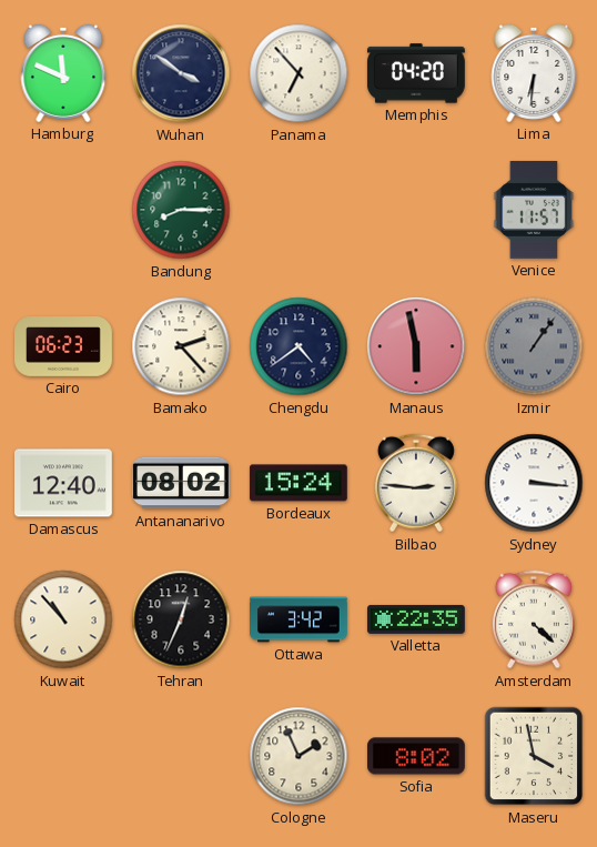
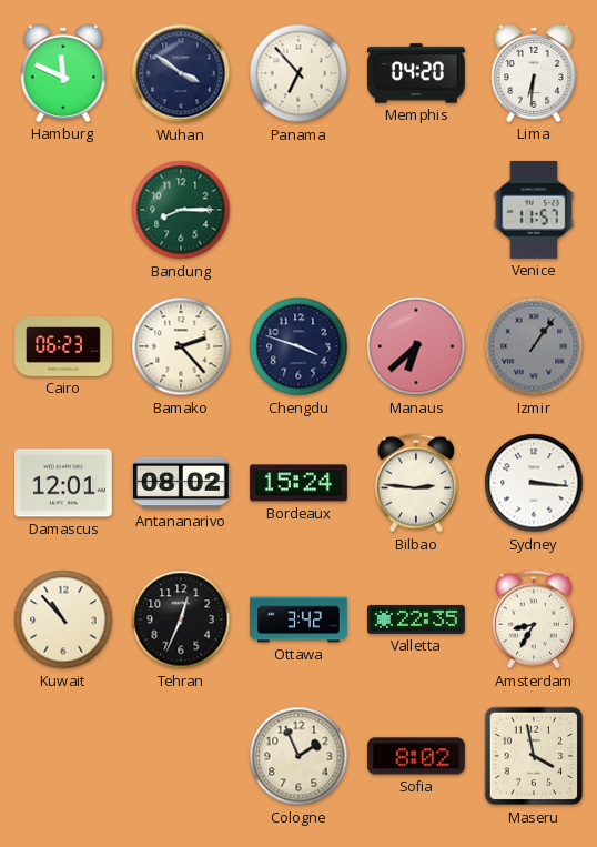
Chengdu: 4:39 -> 3:48
Manaus: 5:58 -> 6:38
Damascus: 12:40 -> 12:01
Amsterdam: 4:22 -> 8:35
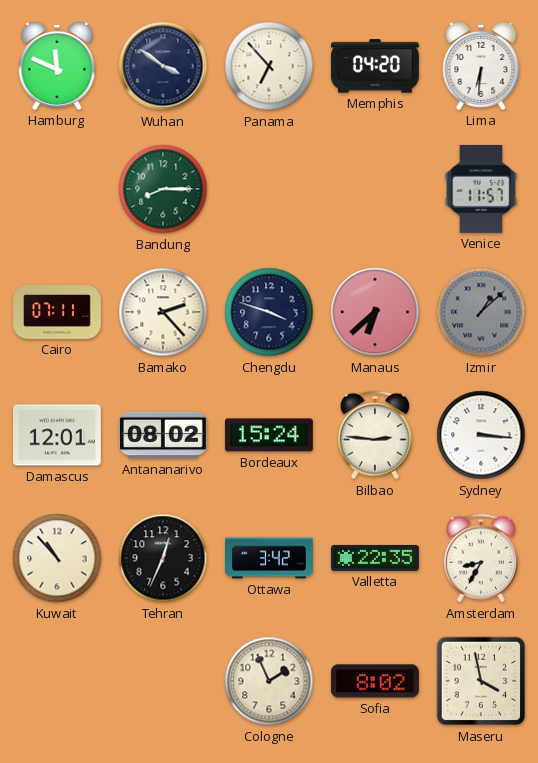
Cairo: 06:23 -> 07:11
Izmir: 1:06 -> 1:08
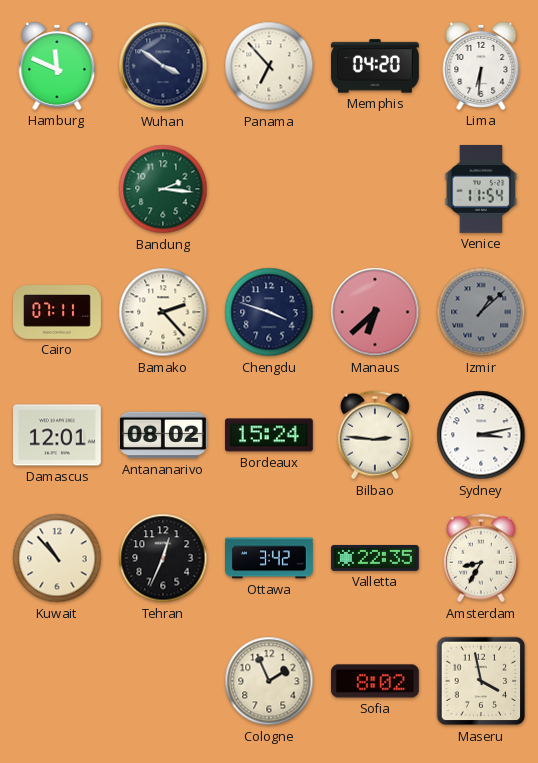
Bandung: 8:15 -> 2:16
Venice: 11:57 -> 11:54
Sydney: 3:16 -> 3:13
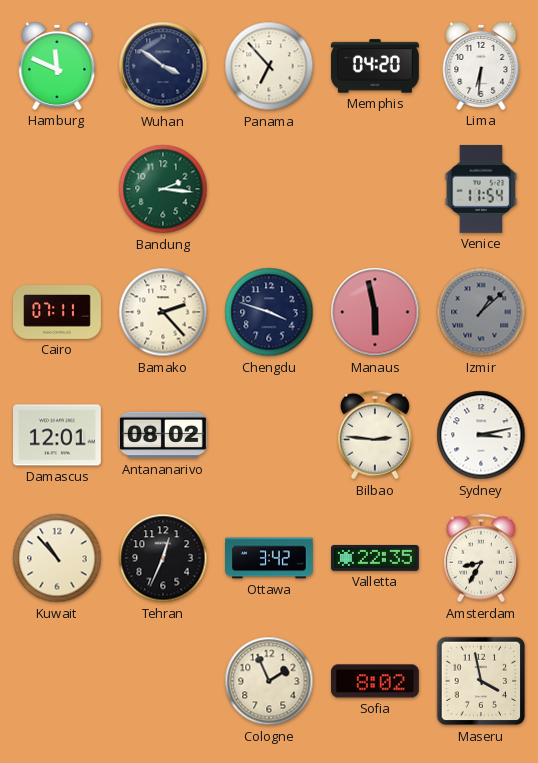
Manaus: 6:38 -> 5:58
Bordeaux: 15:24 -> none
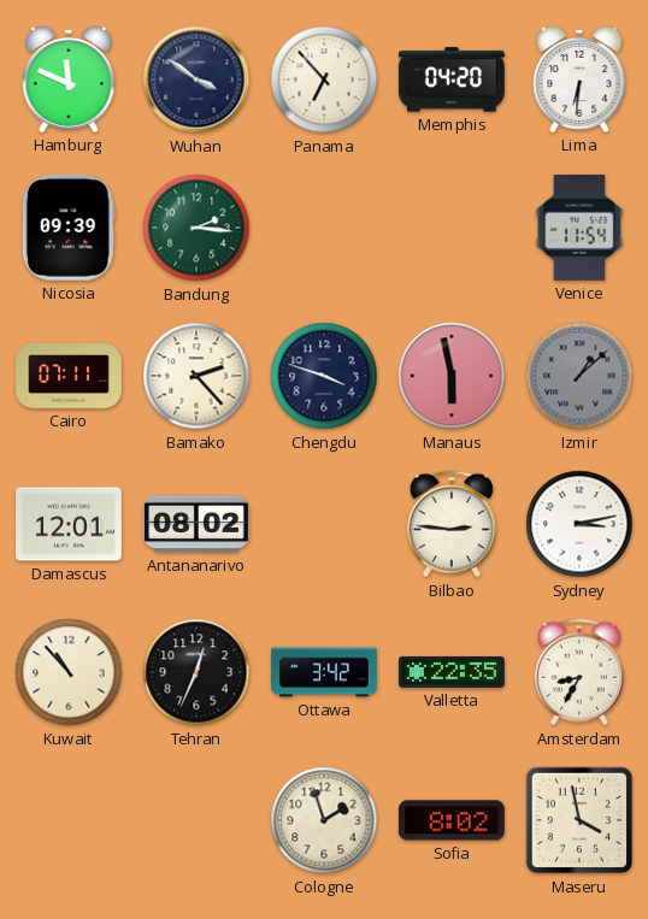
Nicosia: none -> 09:39
Cologne: 1:56 -> 1:57
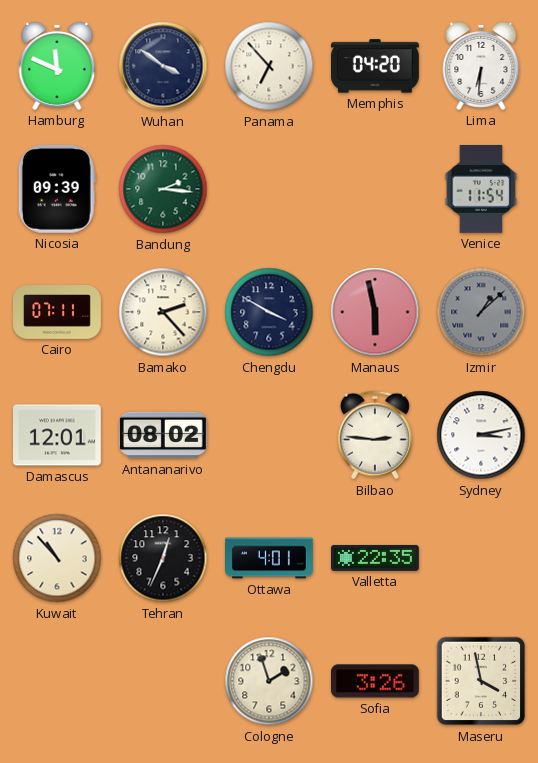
Chengdu: 3:48 -> 3:50
Ottawa: 3:42 -> 4:01
Amsterdam: 8:35 -> none
Sofia: 8:02 -> 3:26
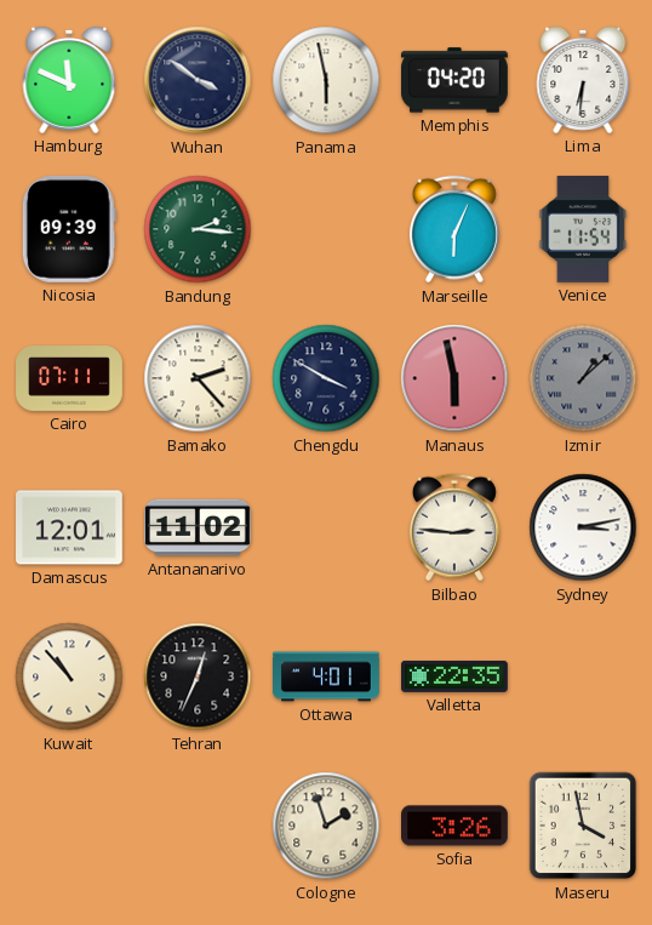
Panama: 6:53 -> 5:58
Marseille: none -> 6:04
Antananarivo: 08:02 -> 11:02
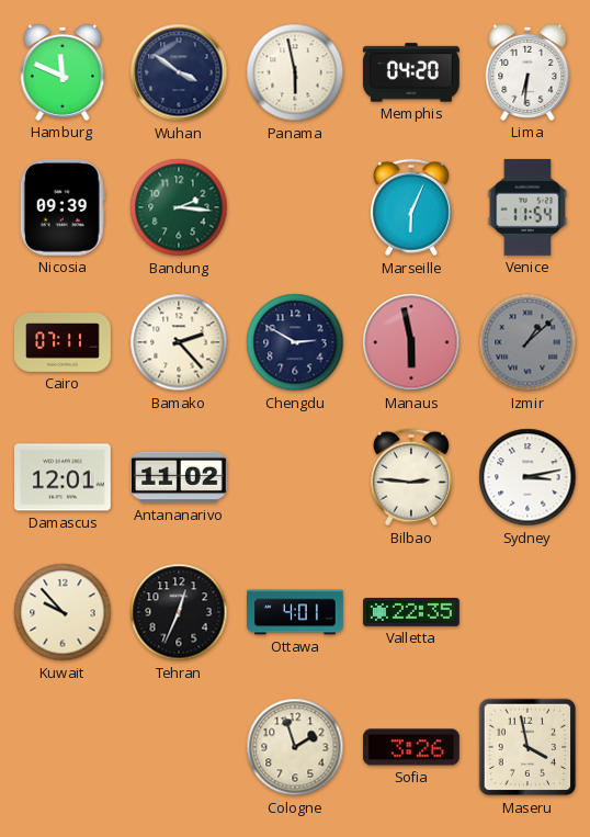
Chengdu: 3:50 -> 2:50
Kuwait: 10:53 -> 9:53
